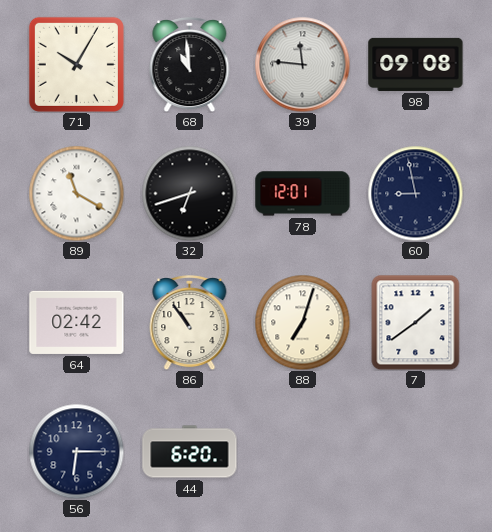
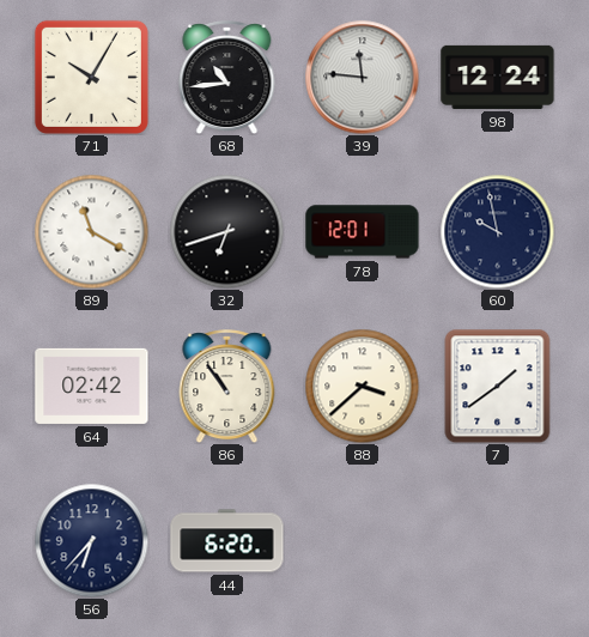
68: 10:59 -> 10:44
98: 09:08 -> 12:24
60: 8:58 -> 9:58
88: 7:03 -> 3:38
56: 6:15 -> 6:37
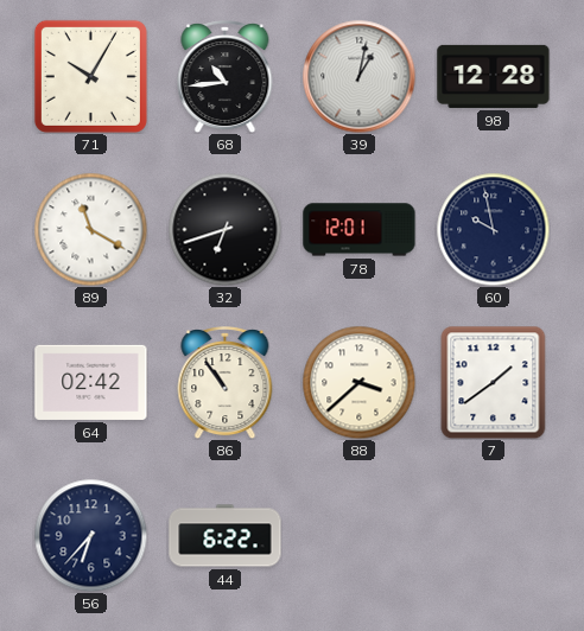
39: 11:46 -> 1:02
98: 12:24 -> 12:28
44: 6:20 -> 6:22
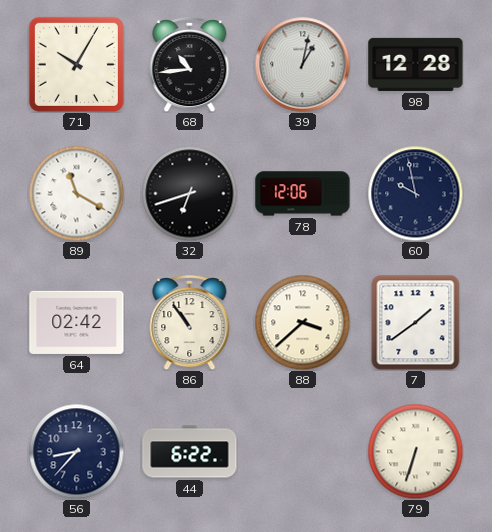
78: 12:01 -> 12:06
56: 6:37 -> 8:37
79: none -> 6:33
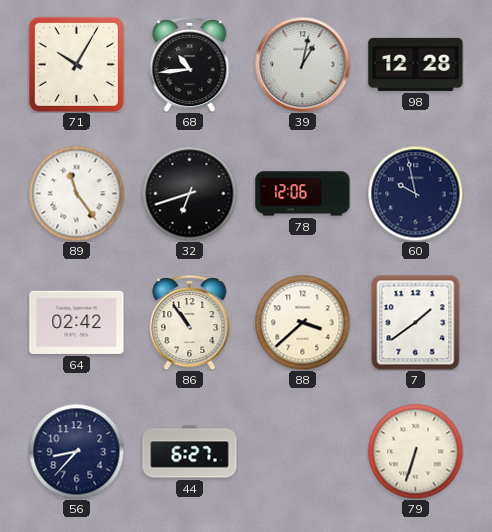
89: 11:20 -> 11:24
44: 6:22 -> 6:27
